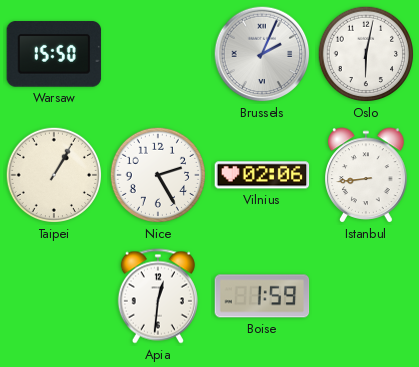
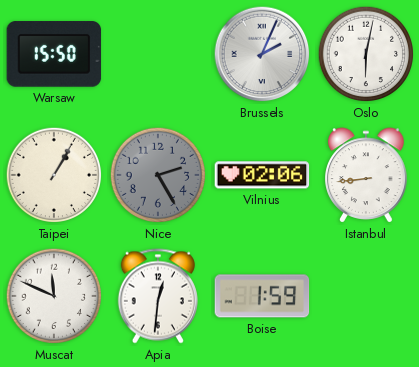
Nice dial: white -> grey
Muscat: none -> 11:49
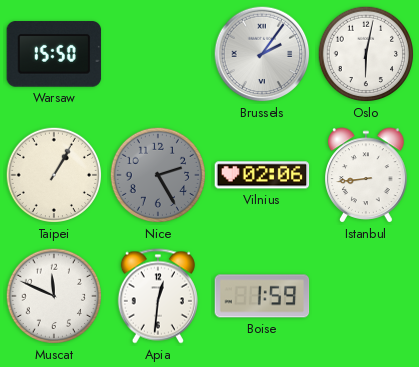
Brussels: 2:04 -> 2:06
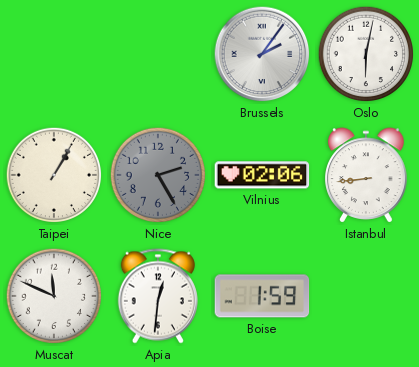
Warsaw: 15:50 -> none
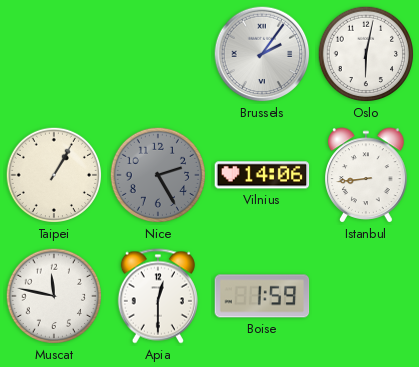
Vilnius: 02:06 -> 14:06
Muscat: 11:49 -> 11:47
Apia: 12:31 -> 12:30
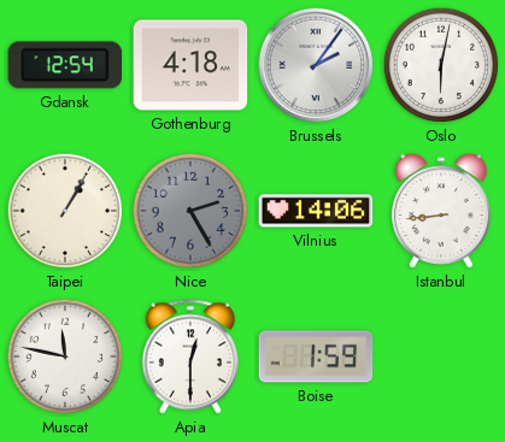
Gdansk: none -> 12:54
Gothenburg: none -> 4:18
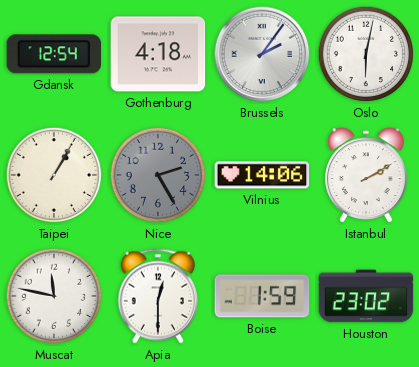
Istanbul: 8:44 -> 2:10
Houston: none -> 23:02
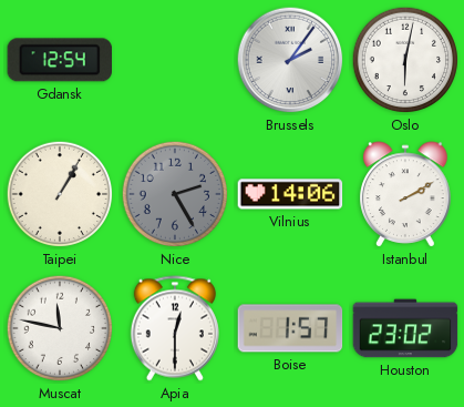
Gothenburg: 4:18 -> none
Boise: 1:59 -> 1:57
